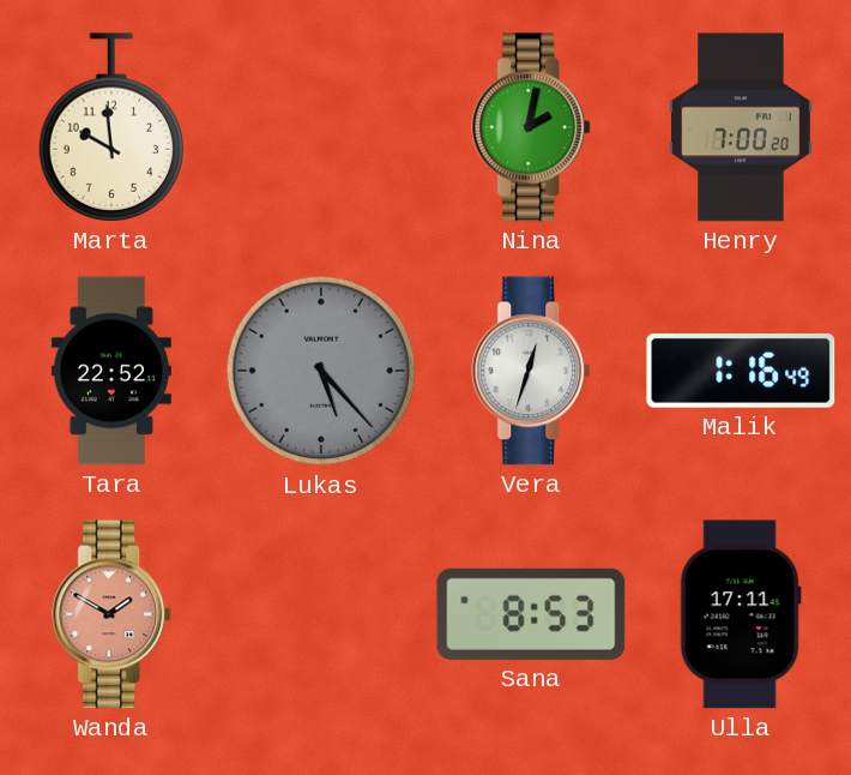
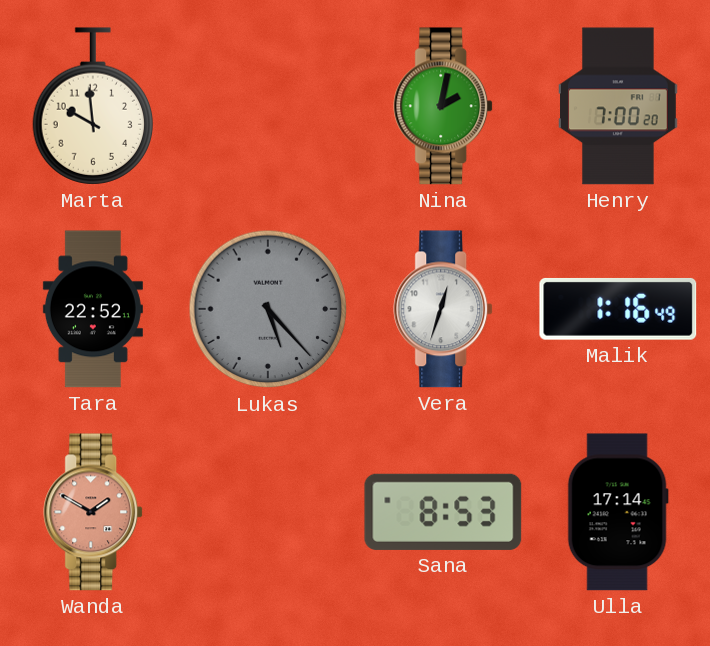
Ulla: 17:11 -> 17:14
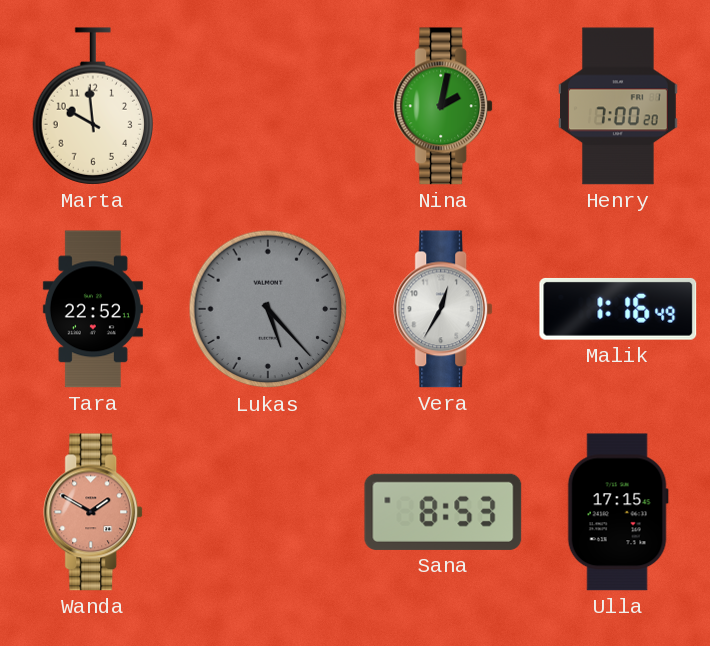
Vera: 12:33 -> 12:35
Ulla: 17:14 -> 17:15
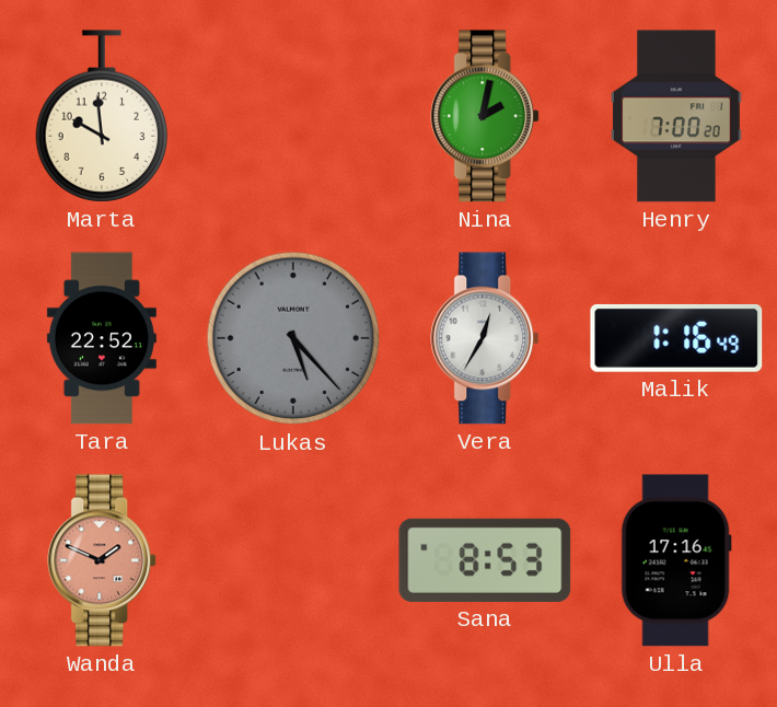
Wanda: 1:50 -> 1:49
Ulla: 17:15 -> 17:16
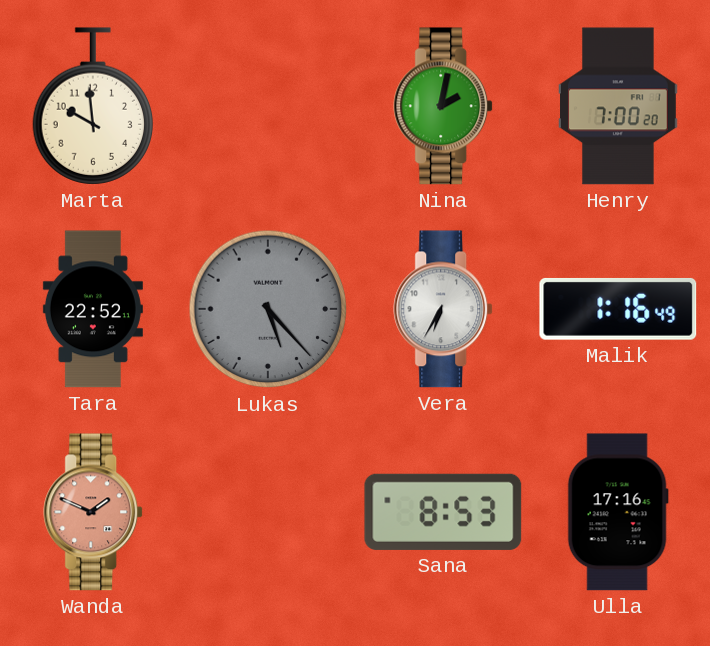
Vera: 12:35 -> 6:35
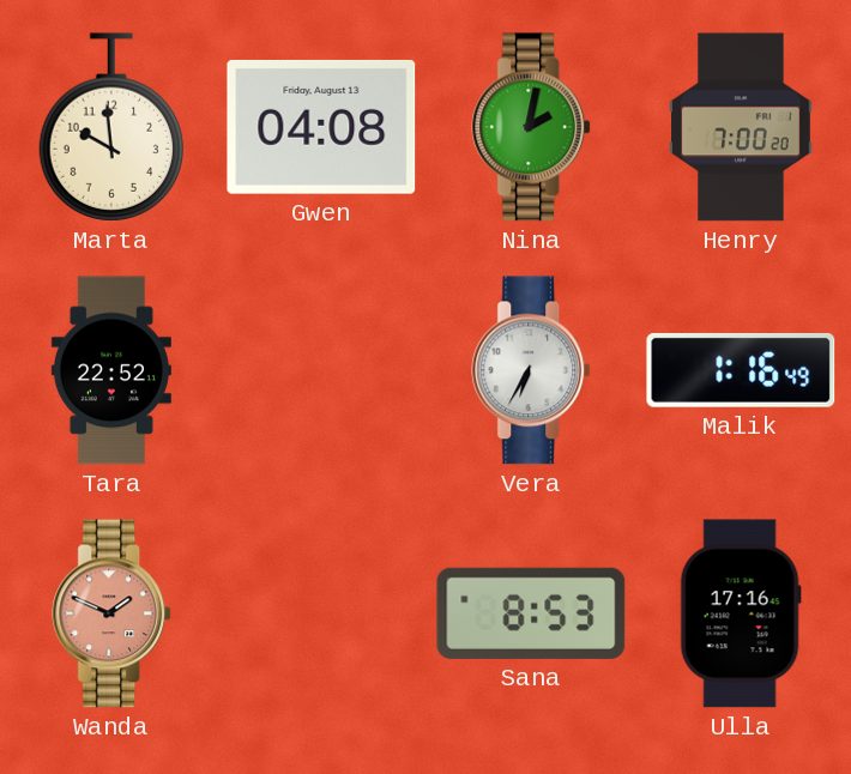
Gwen: none -> 04:08
Lukas: 5:23 -> none
